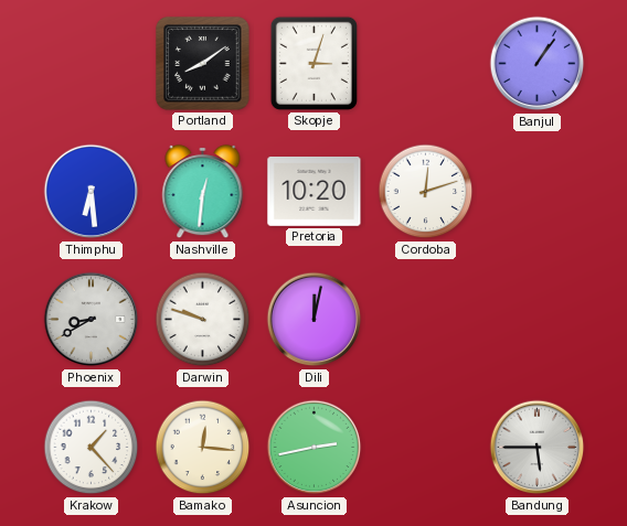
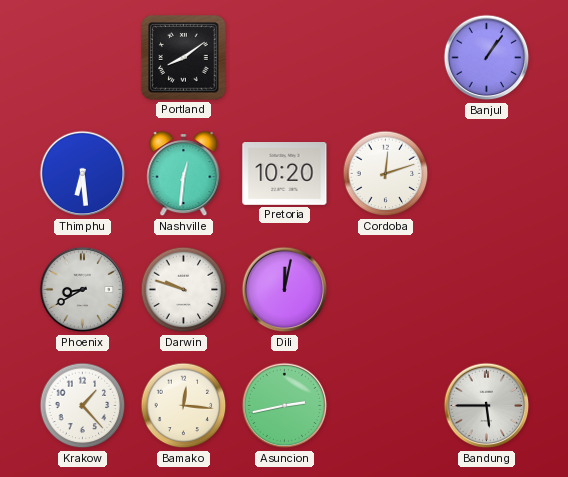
Skopje: 3:03 -> none
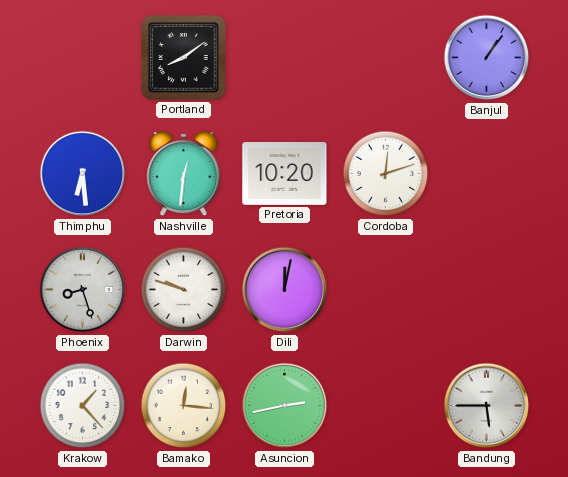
Phoenix: 8:40 -> 8:27
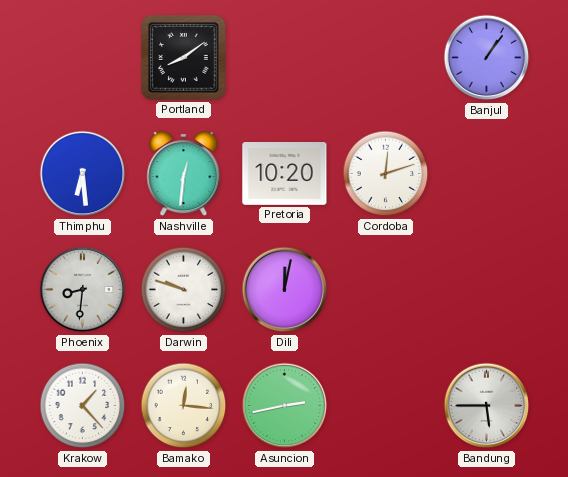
Phoenix: 8:27 -> 8:31
